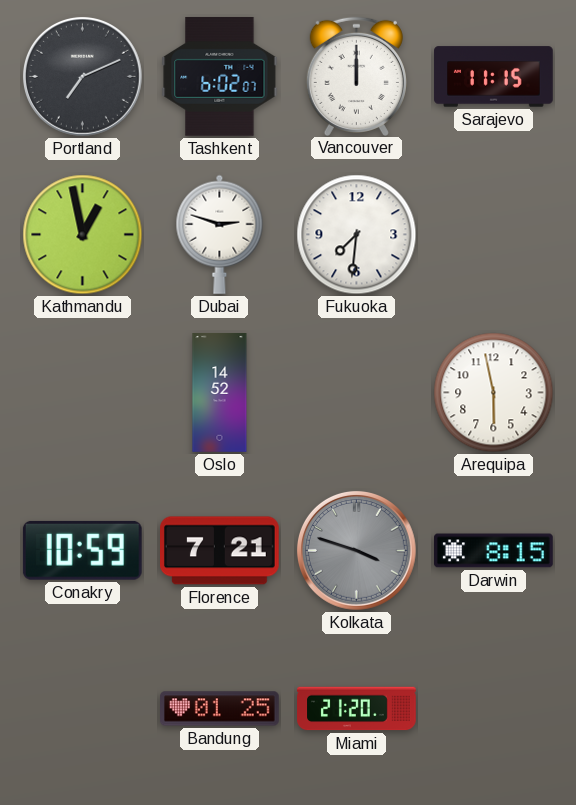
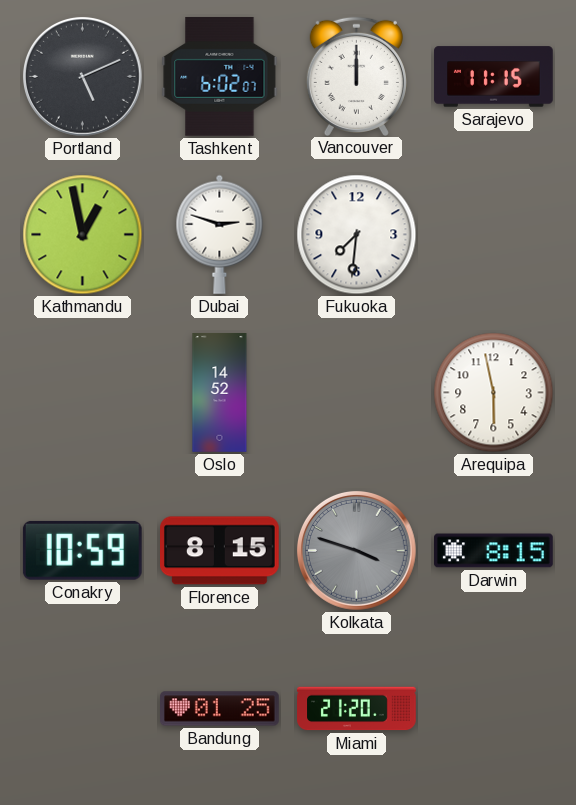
Portland: 7:11 -> 5:11
Florence: 7:21 -> 8:15
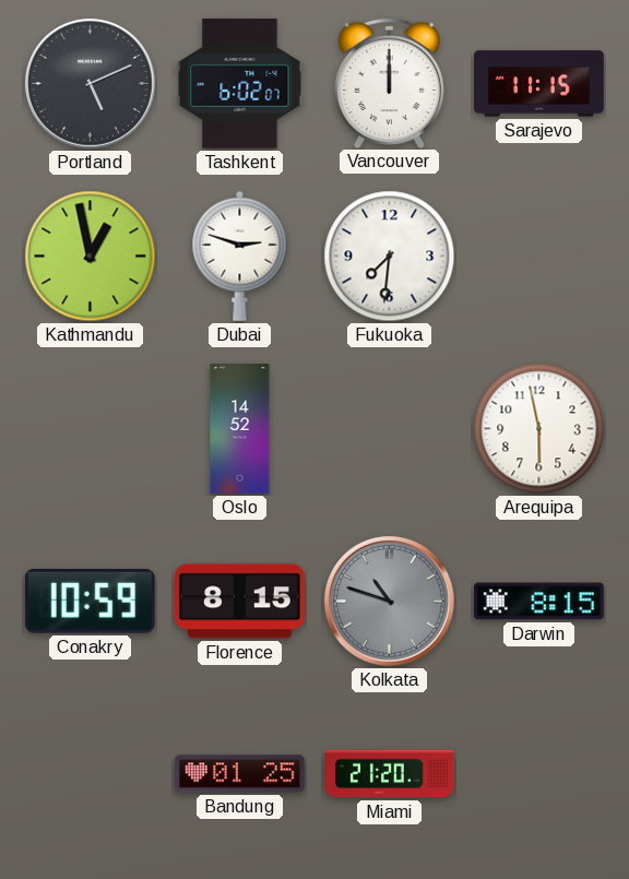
Kolkata: 3:48 -> 10:48
